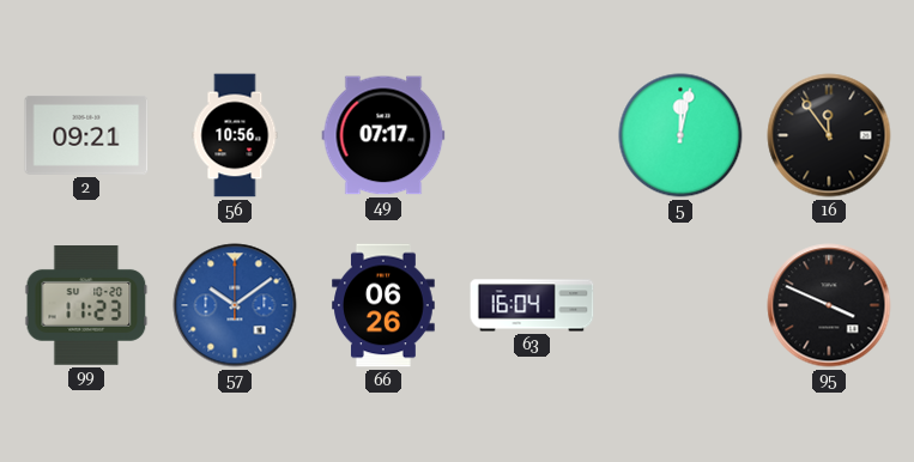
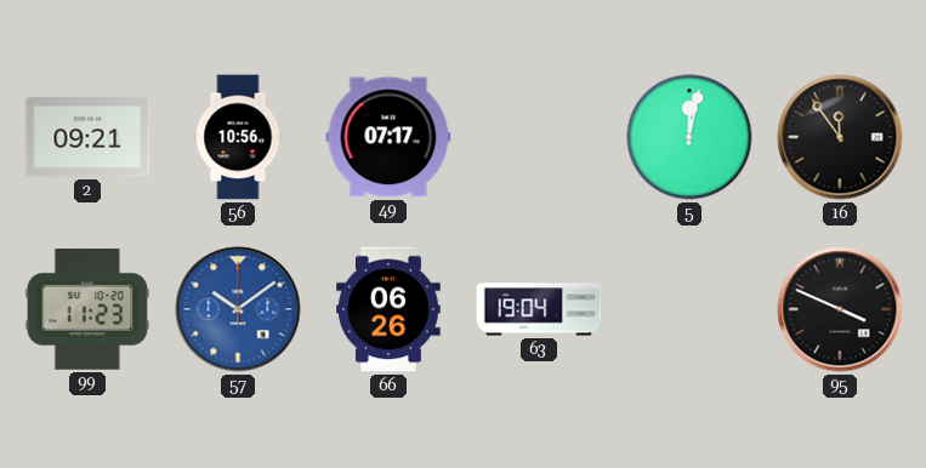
63: 16:04 -> 19:04
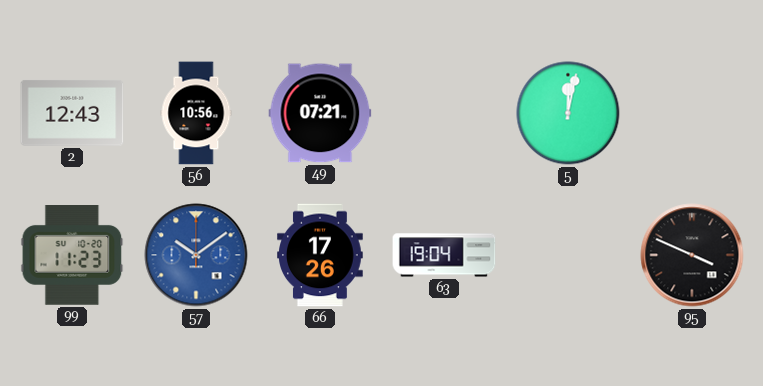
2: 09:21 -> 12:43
49: 07:17 -> 07:21
16: 11:54 -> none
66: 06:26 -> 17:26
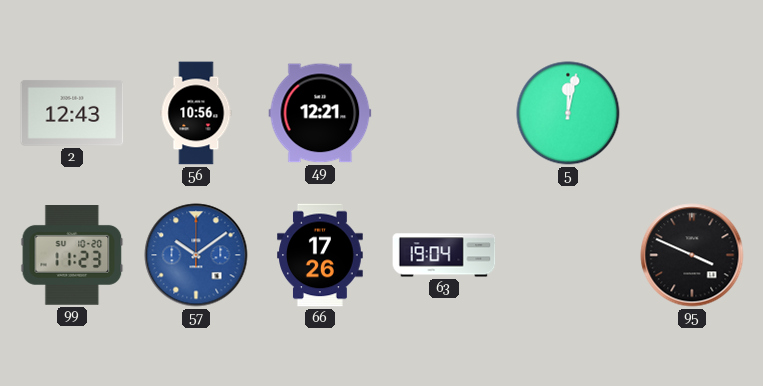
49: 07:21 -> 12:21
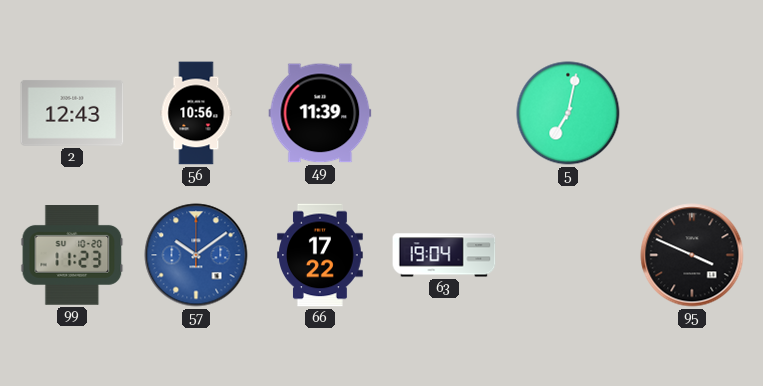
49: 12:21 -> 11:39
5: 12:02 -> 7:02
66: 17:26 -> 17:22
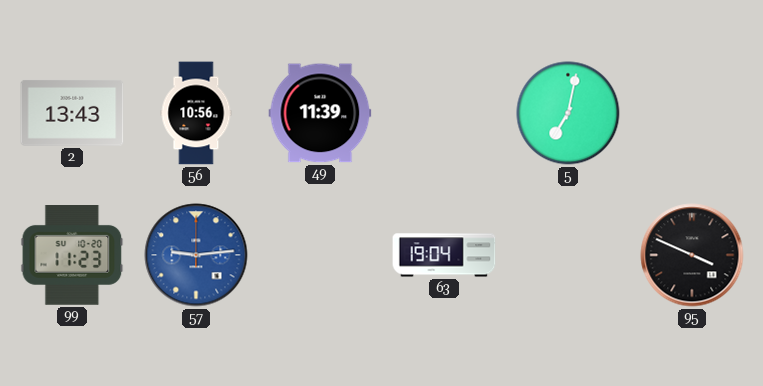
2: 12:43 -> 13:43
57: 10:09 -> 9:14
66: 17:22 -> none
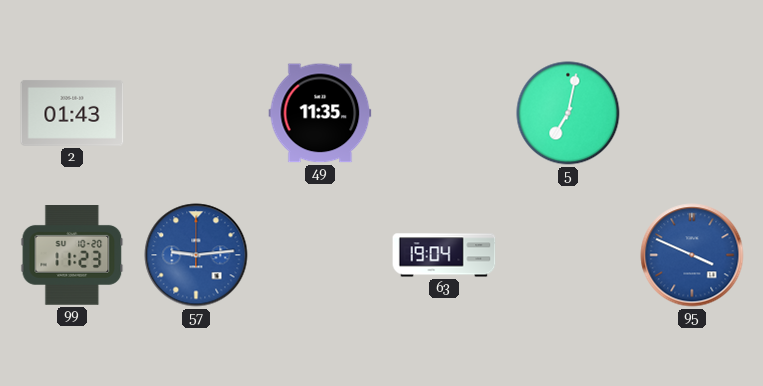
2: 13:43 -> 01:43
56: 10:56 -> none
49: 11:39 -> 11:35
95 dial: black -> blue
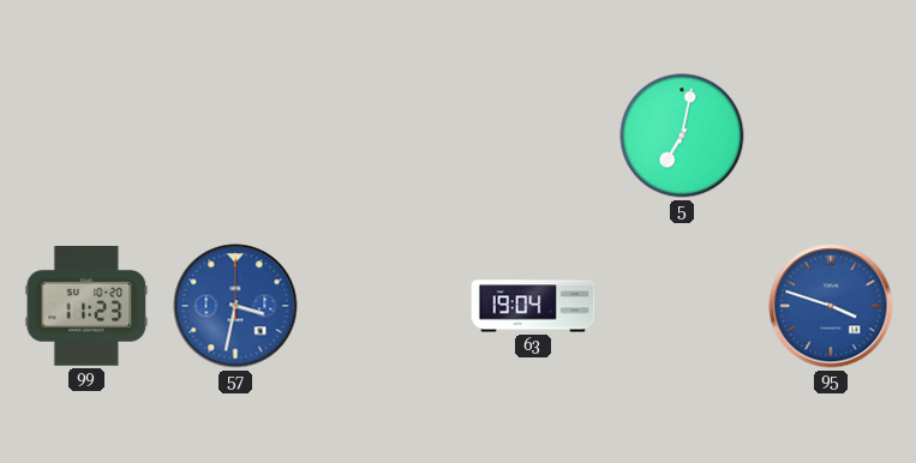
2: 01:43 -> none
49: 11:35 -> none
57: 9:14 -> 3:32
95: 3:49 -> 3:48
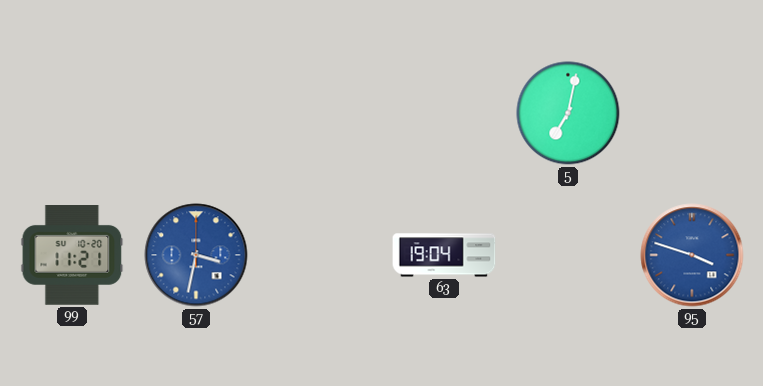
99: 11:23 -> 11:21
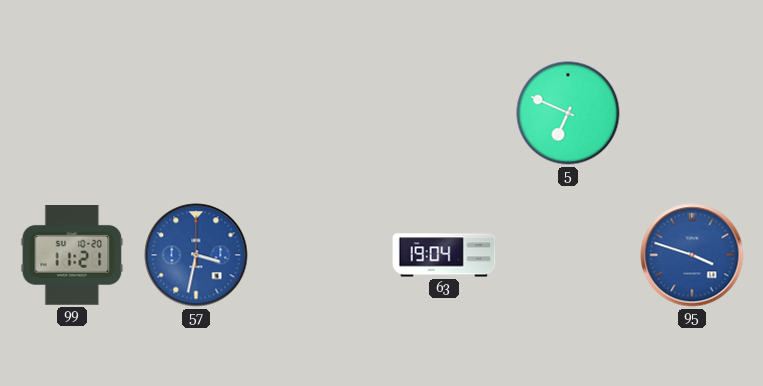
5: 7:02 -> 6:49
